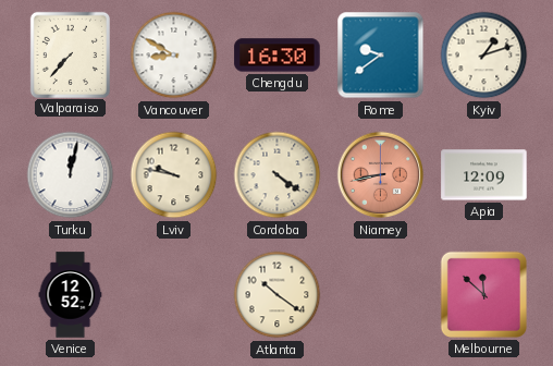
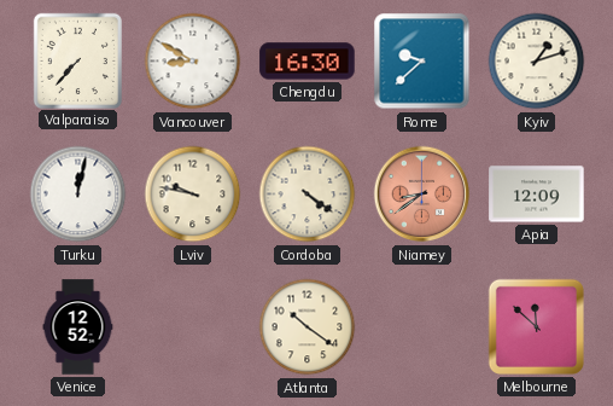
Rome: 9:39 -> 9:38
Niamey: 8:43 -> 8:39
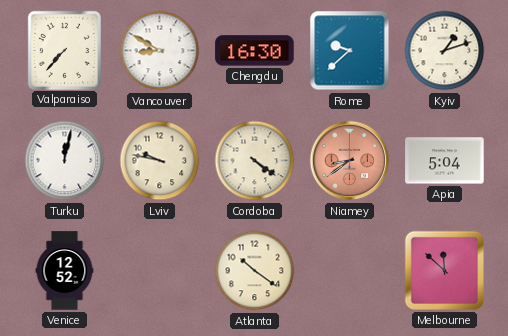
Apia: 12:09 -> 5:04
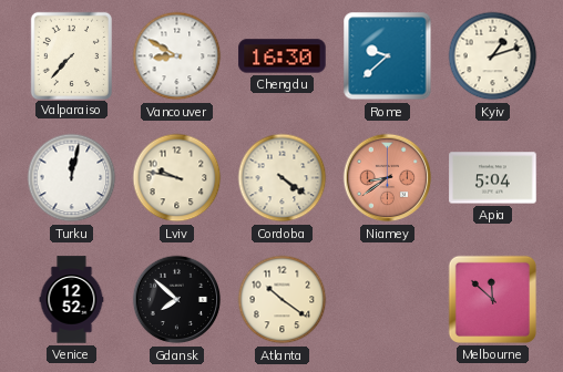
Gdansk: none -> 7:52
